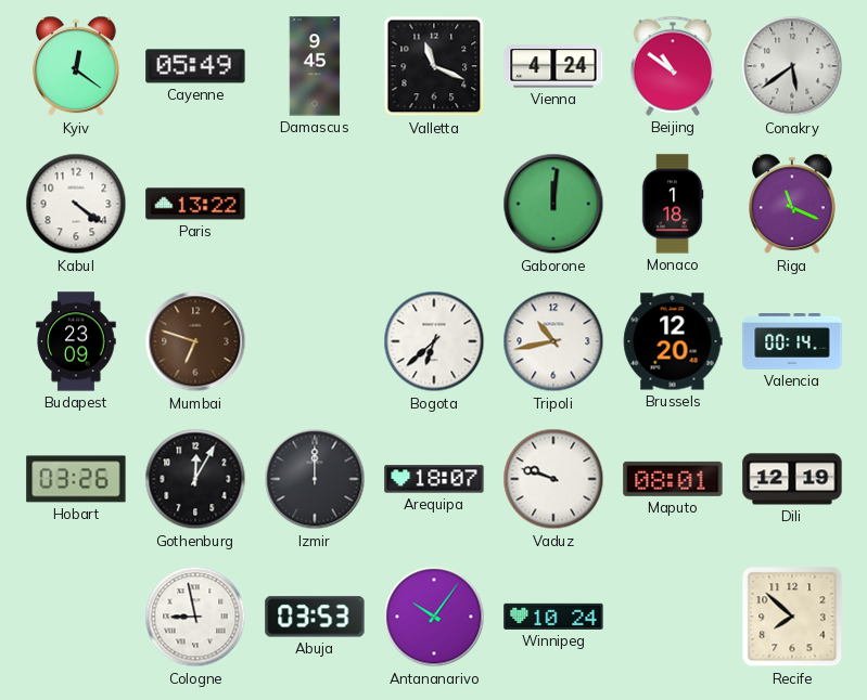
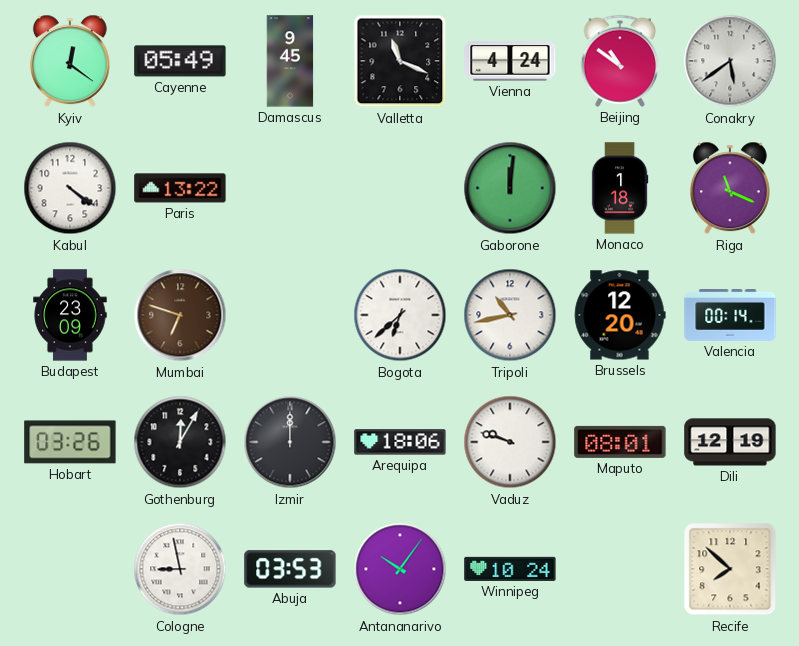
Arequipa: 18:07 -> 18:06
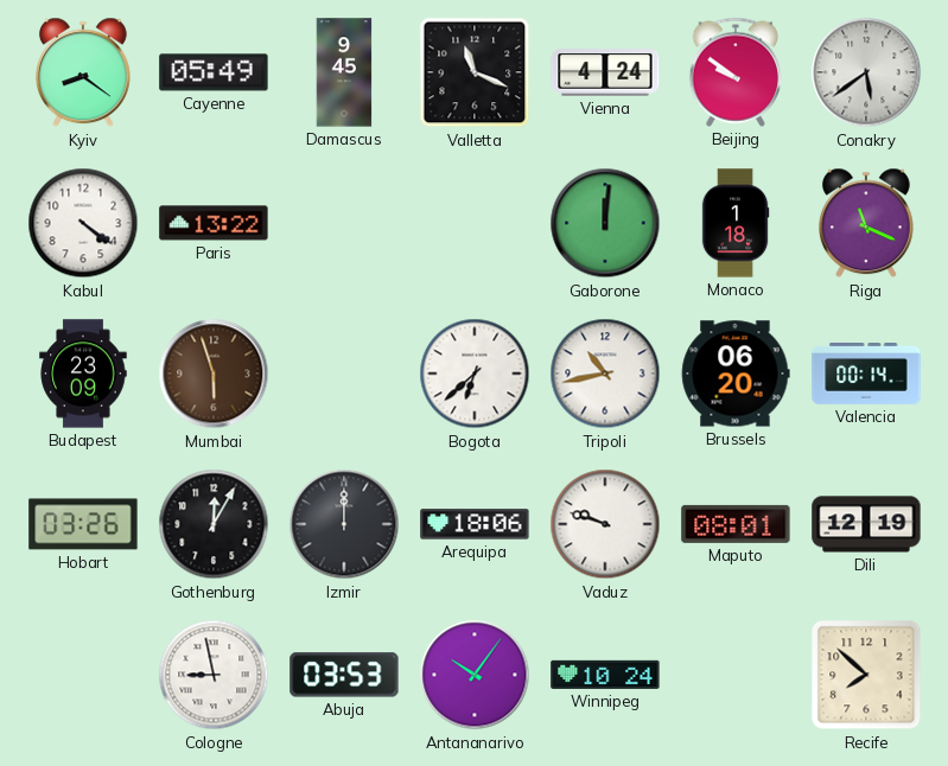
Kyiv: 12:21 -> 8:21
Beijing: 10:51 -> 9:51
Mumbai: 6:48 -> 5:57
Brussels: 12:20 -> 06:20
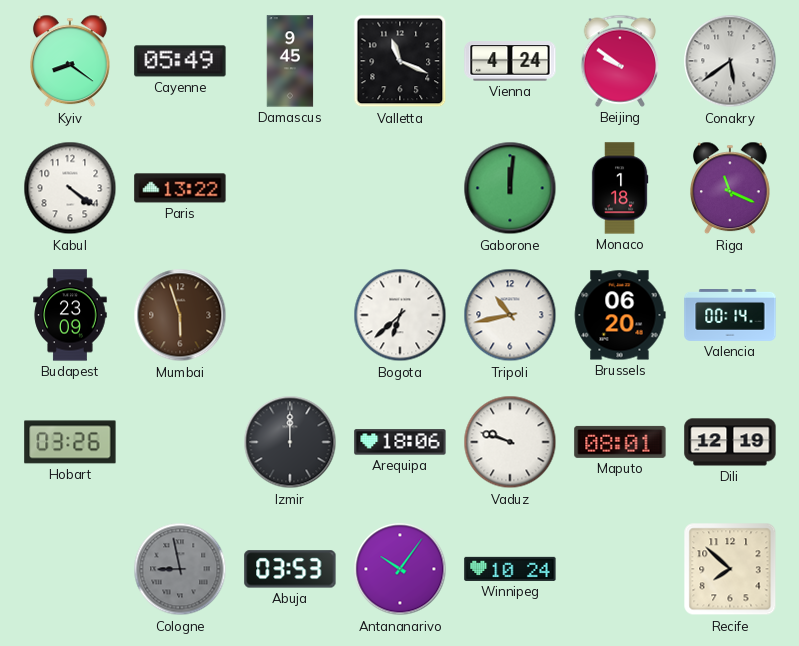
Gothenburg: 12:05 -> none
Cologne dial: white -> grey
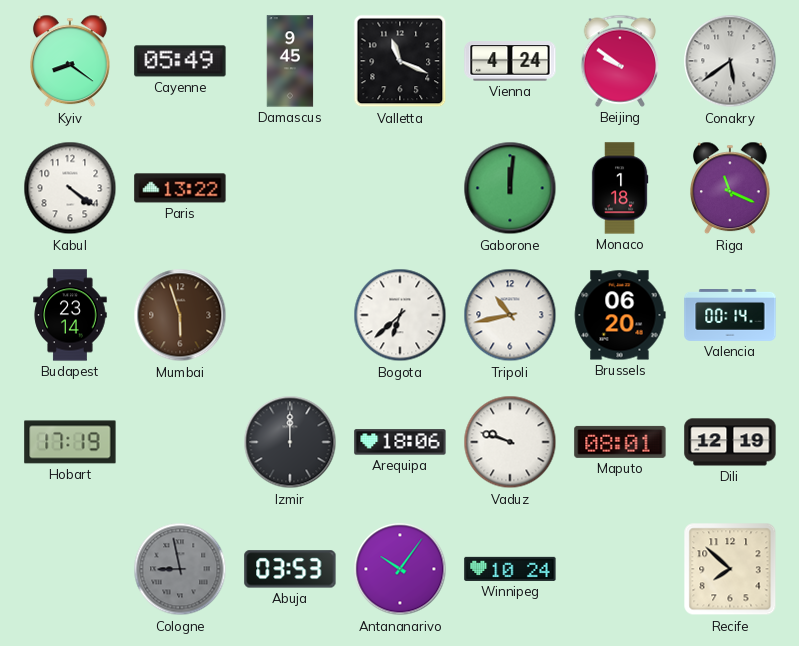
Budapest: 23:09 -> 23:14
Hobart: 03:26 -> 17:19
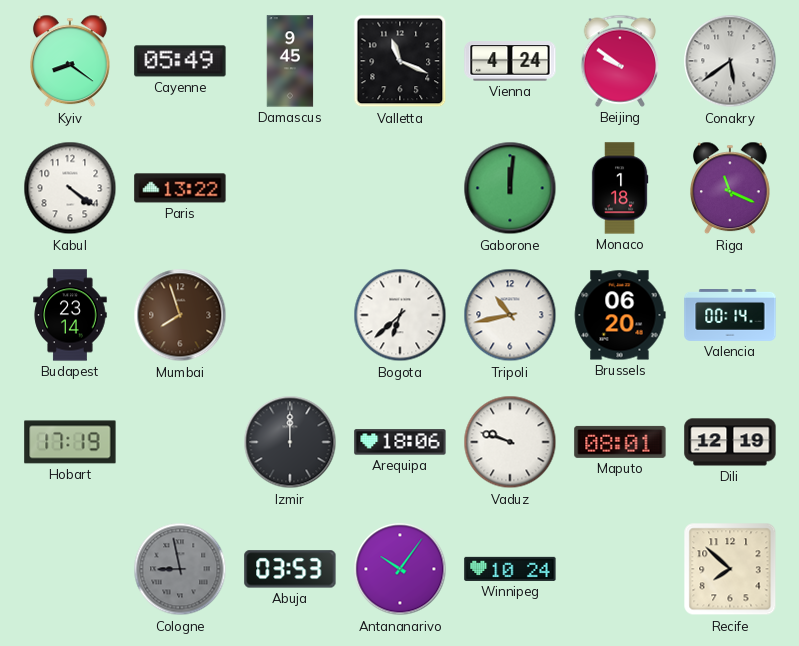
Mumbai: 5:57 -> 7:57
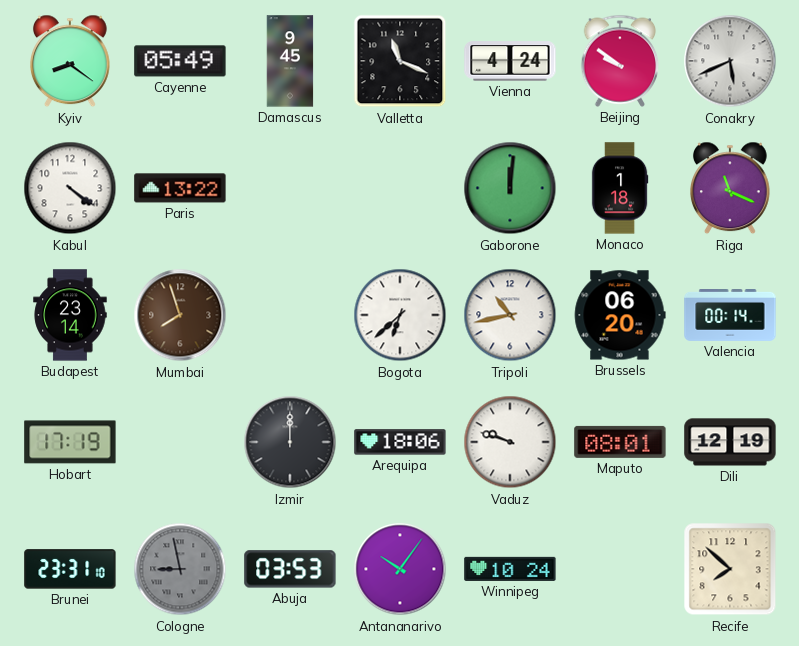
Conakry: 5:39 -> 5:41
Brunei: none -> 23:31
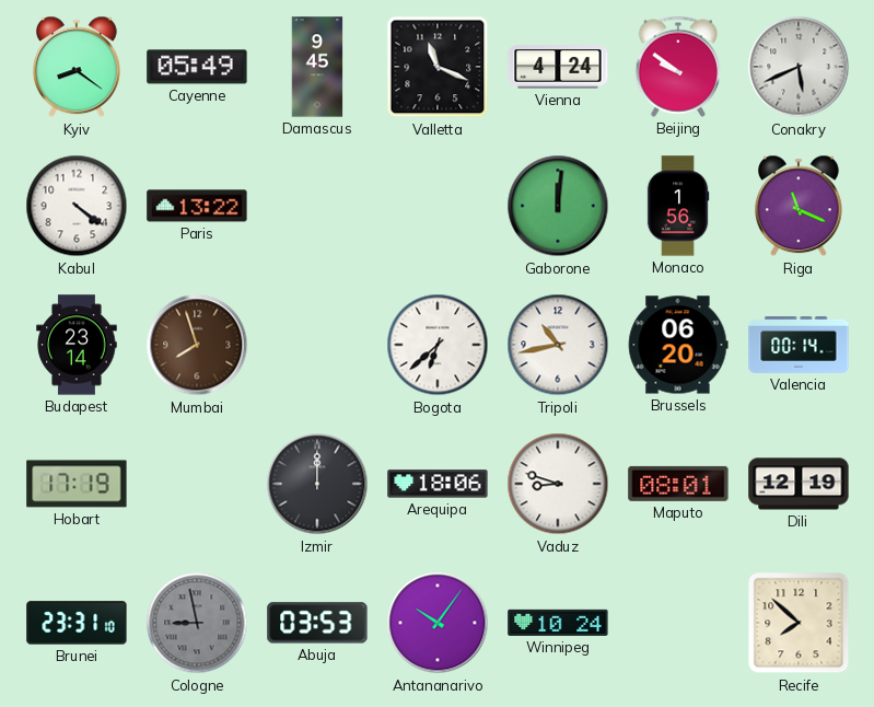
Monaco: 1:18 -> 1:56
Vaduz: 9:48 -> 8:48
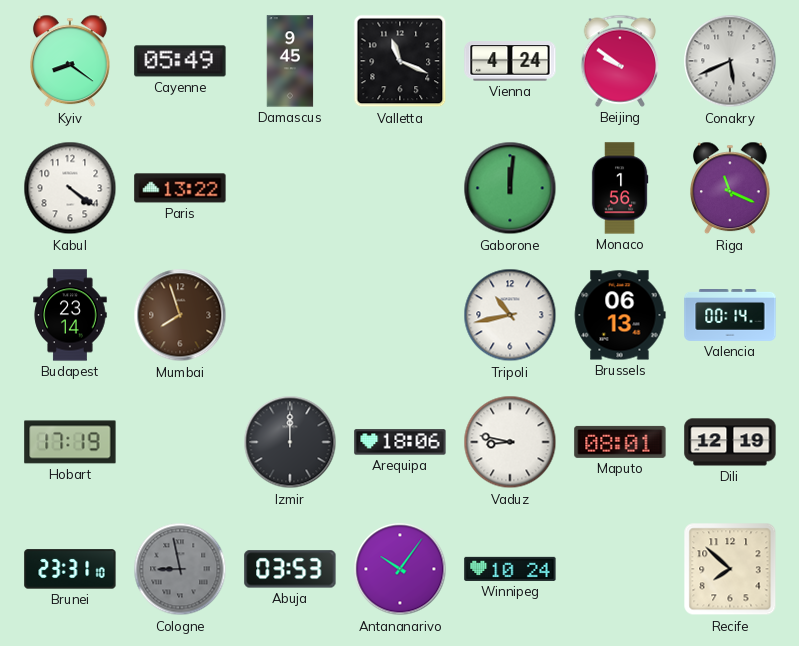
Bogota: 6:38 -> none
Brussels: 06:20 -> 06:13
Vaduz: 8:48 -> 8:47
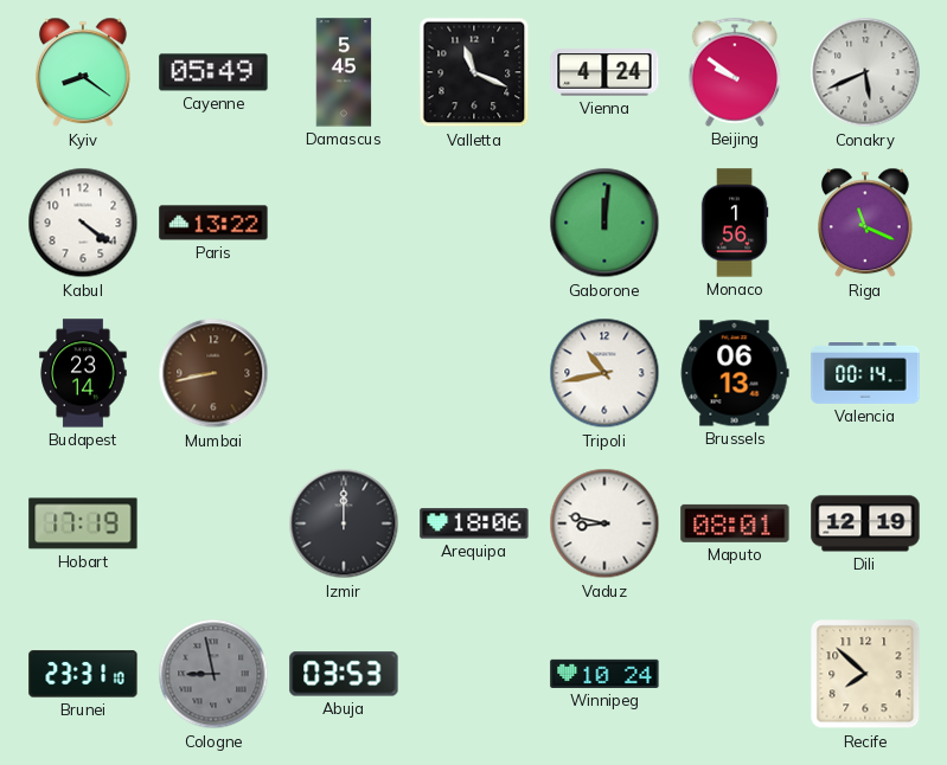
Damascus: 9:45 -> 5:45
Mumbai: 7:57 -> 8:43
Antananarivo: 10:06 -> none
